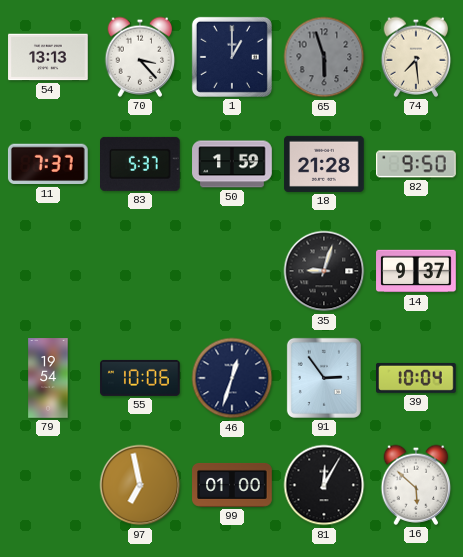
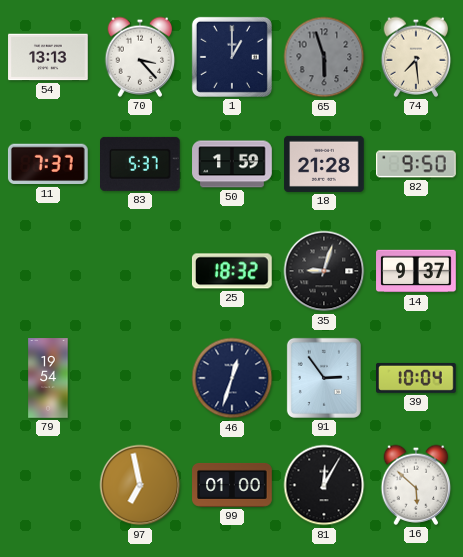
25: none -> 18:32
55: 10:06 -> none
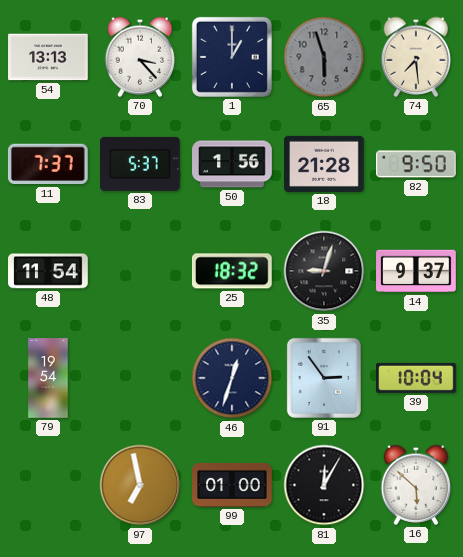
50: 1:59 -> 1:56
48: none -> 11:54
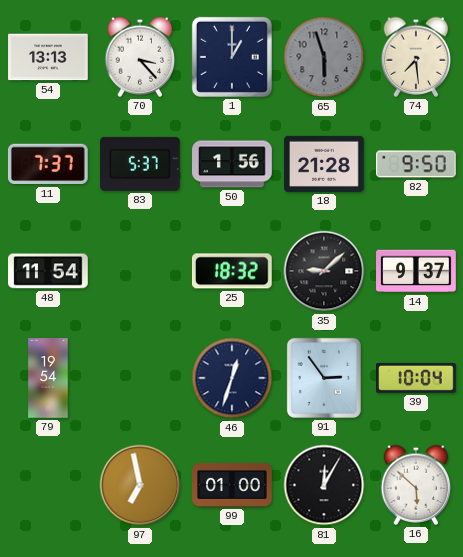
35: 9:03 -> 9:08
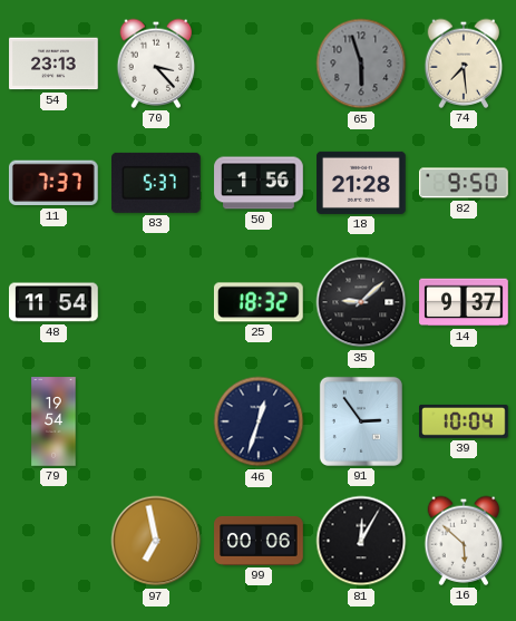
54: 13:13 -> 23:13
1: 1:00 -> none
99: 01:00 -> 00:06
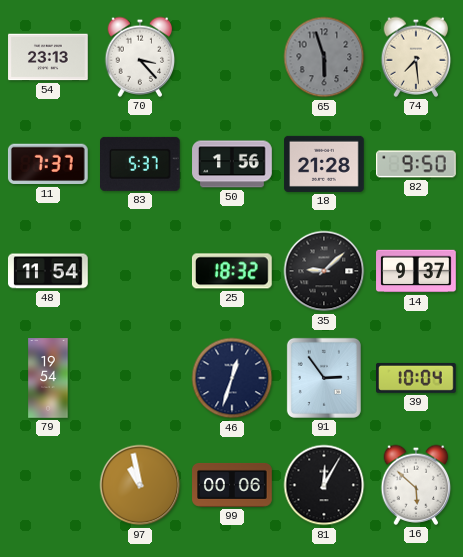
97: 6:58 -> 10:58
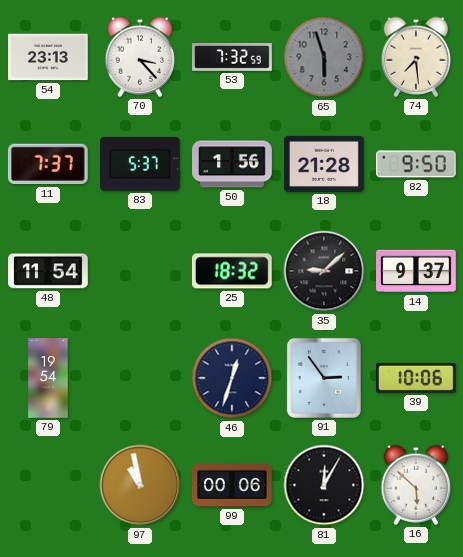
53: none -> 7:32
39: 10:04 -> 10:06
